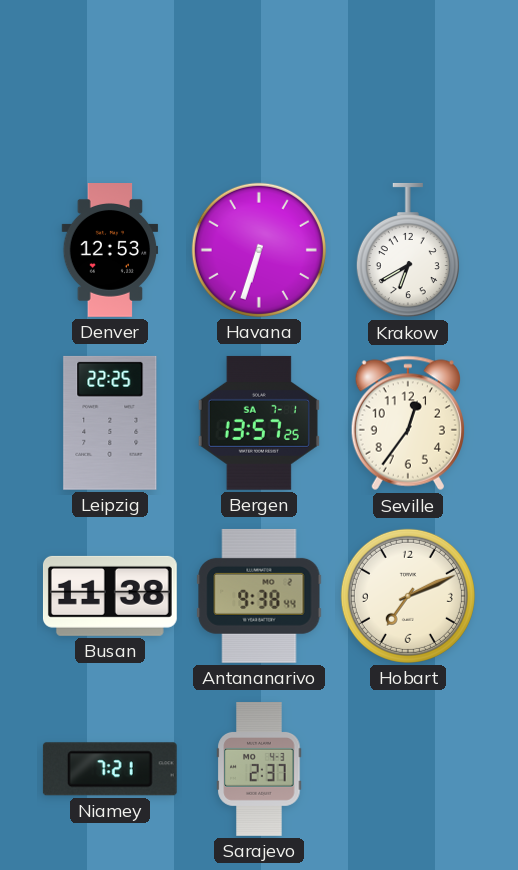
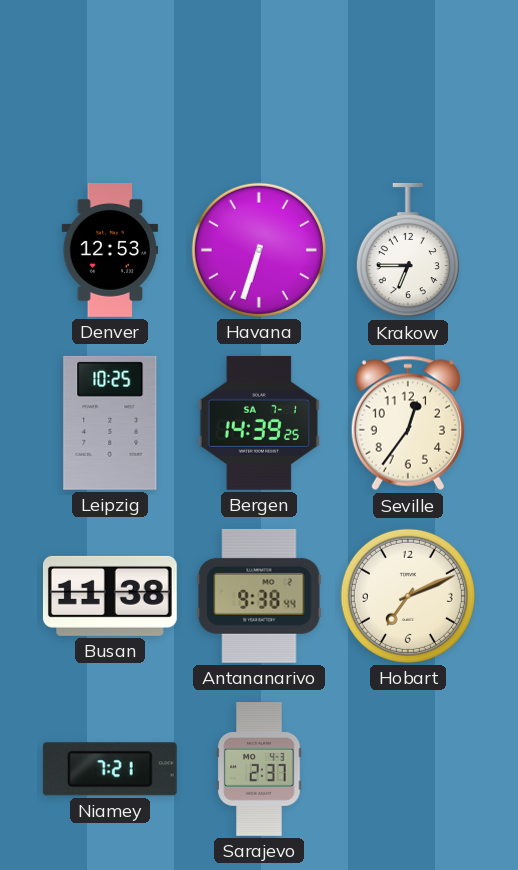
Krakow: 6:40 -> 6:45
Leipzig: 22:25 -> 10:25
Bergen: 13:57 -> 14:39
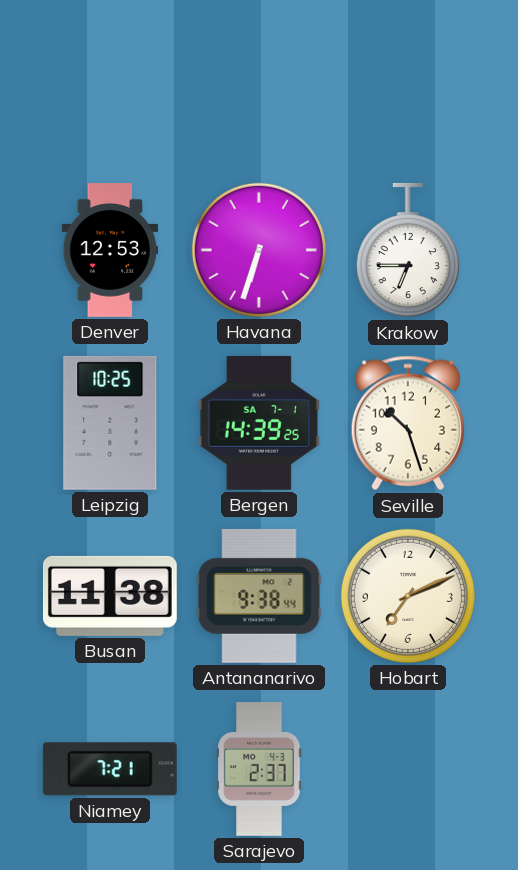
Seville: 12:36 -> 10:27
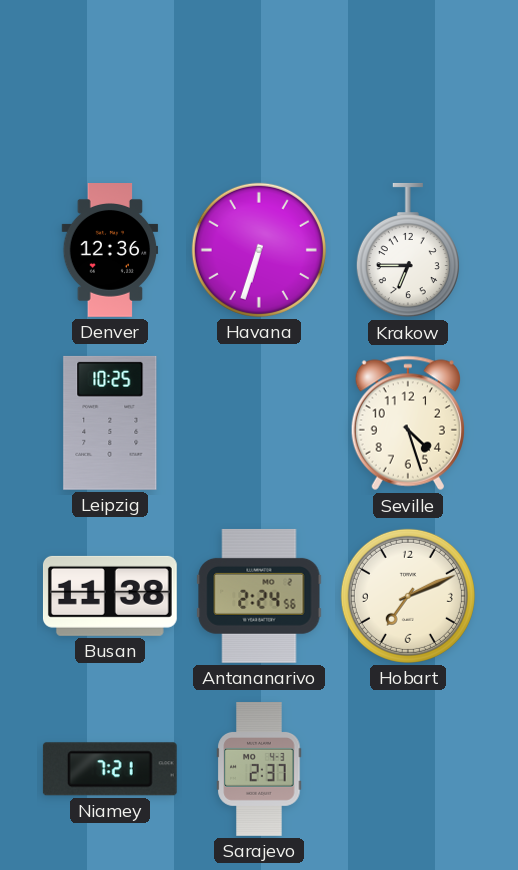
Denver: 12:53 -> 12:36
Bergen: 14:39 -> none
Seville: 10:27 -> 4:27
Antananarivo: 9:38 -> 2:24
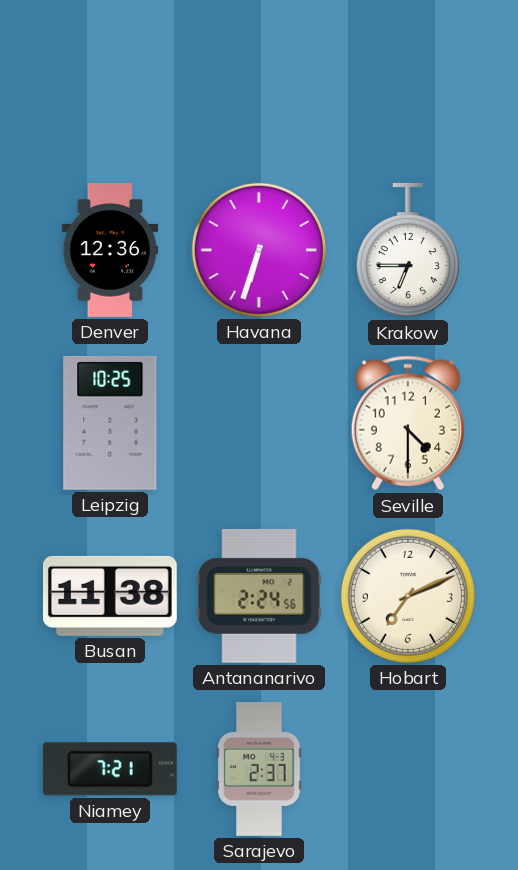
Seville: 4:27 -> 4:30
